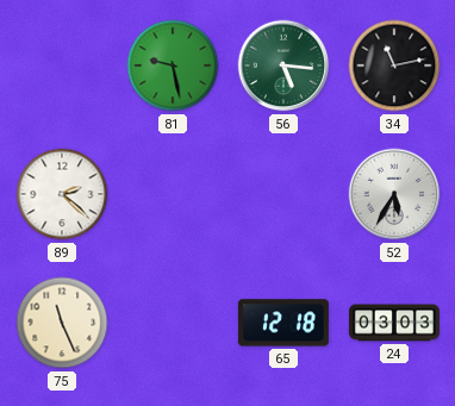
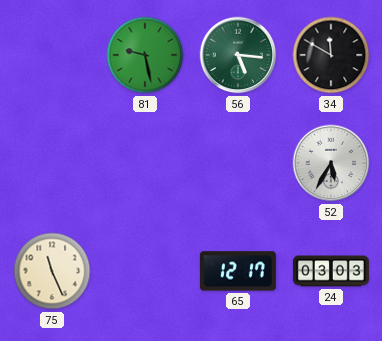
34: 11:13 -> 11:50
89: 2:22 -> none
65: 12:18 -> 12:17
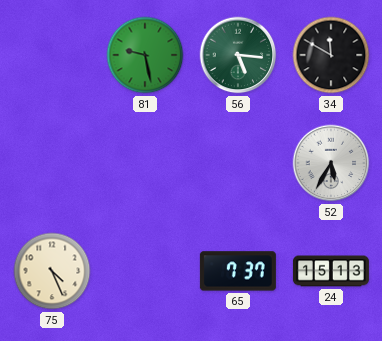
75: 11:26 -> 4:26
65: 12:17 -> 7:37
24: 03:03 -> 15:13
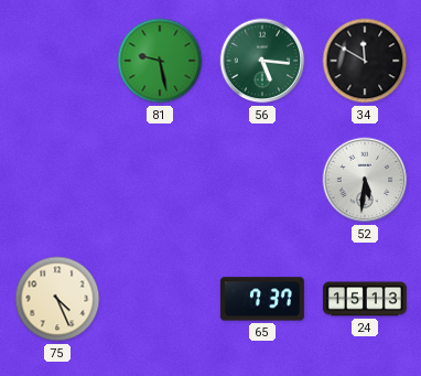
52: 5:35 -> 5:31
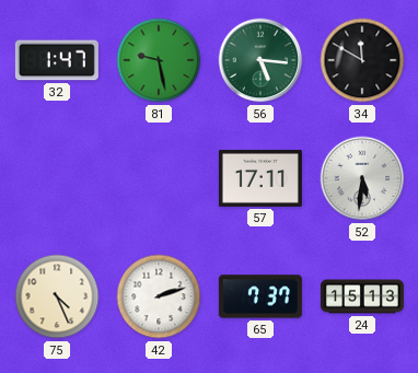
32: none -> 1:47
57: none -> 17:11
42: none -> 2:12
